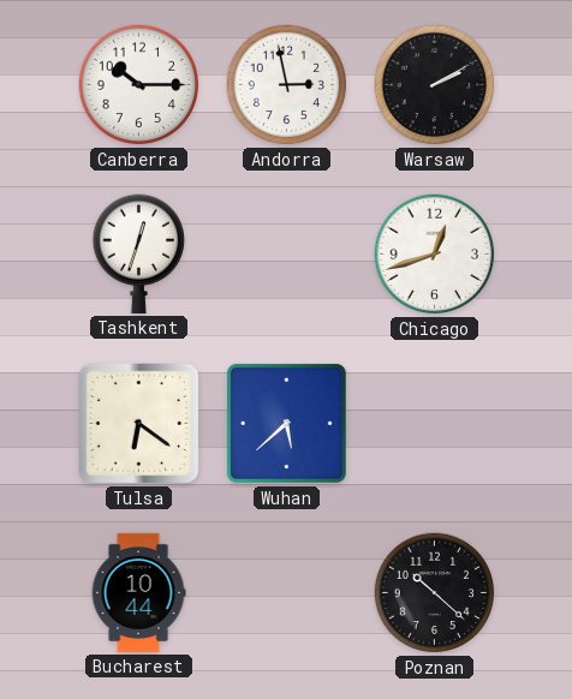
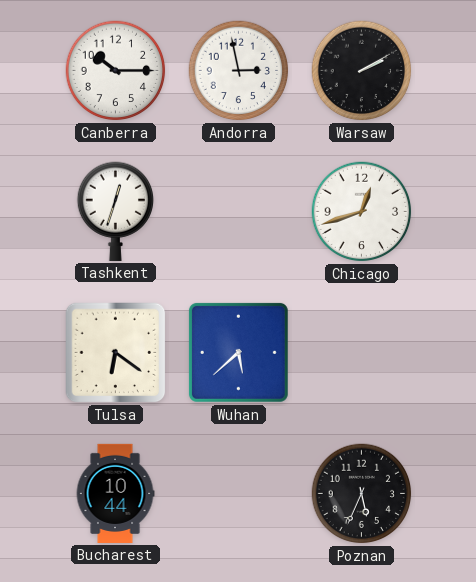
Poznan: 10:22 -> 5:34
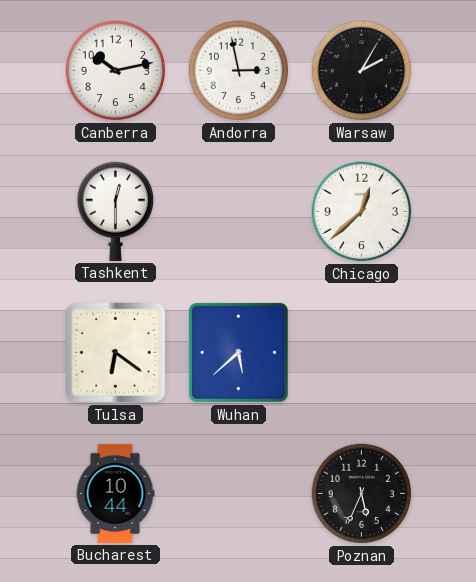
Canberra: 10:15 -> 10:13
Warsaw: 2:10 -> 2:05
Tashkent: 12:33 -> 12:30
Chicago: 12:42 -> 12:38
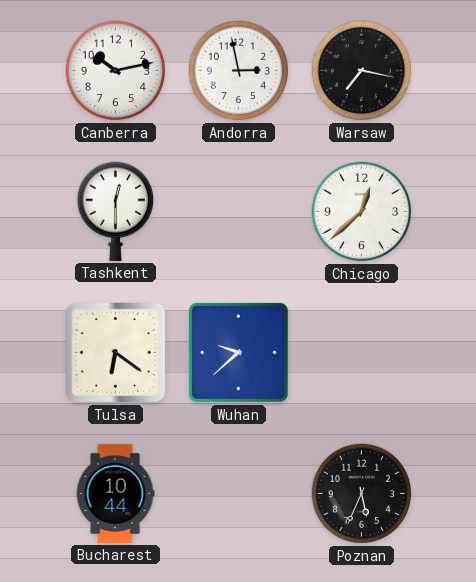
Warsaw: 2:05 -> 7:17
Wuhan: 5:38 -> 9:38
